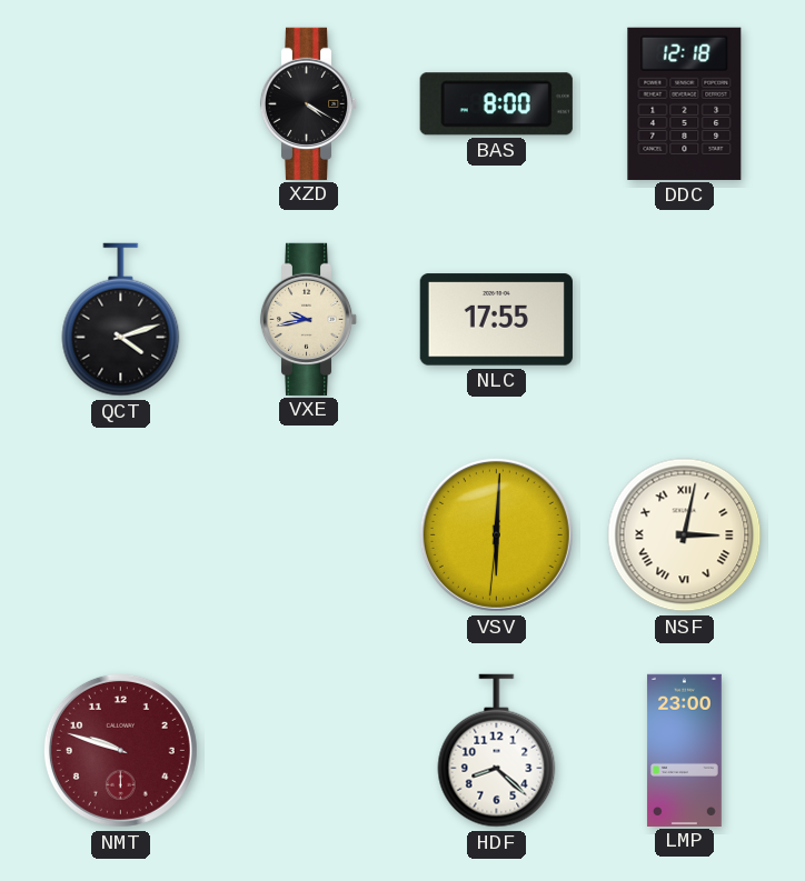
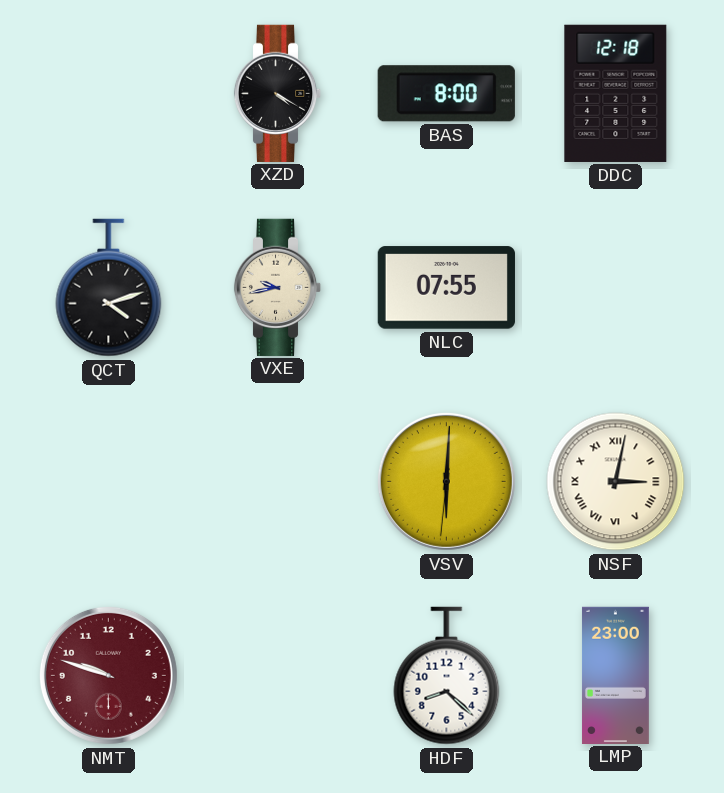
NLC: 17:55 -> 07:55
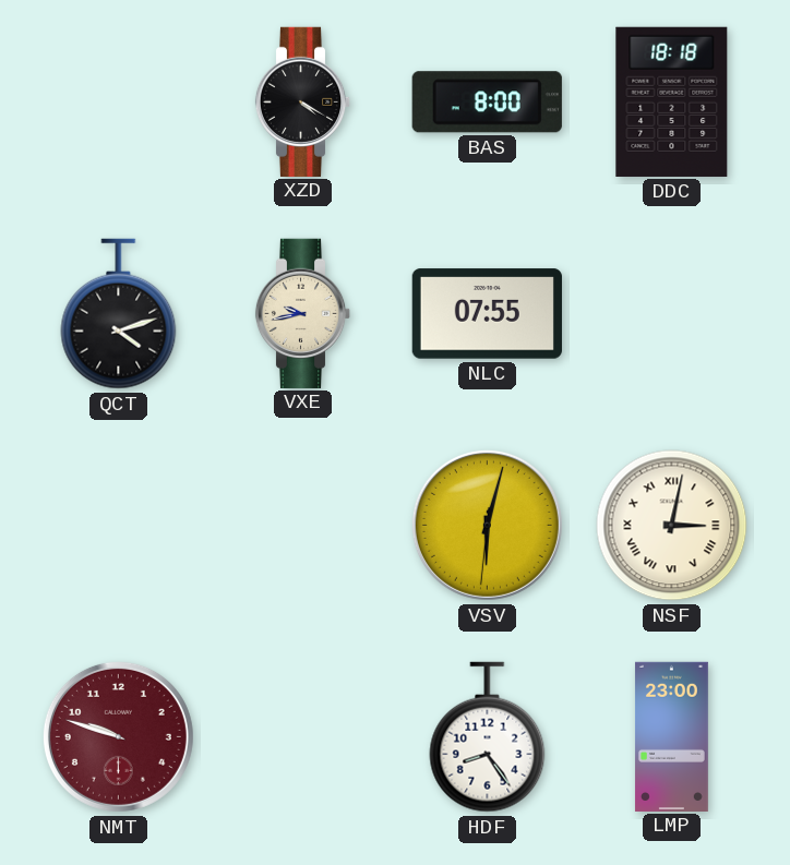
DDC: 12:18 -> 18:18
VSV: 6:00 -> 6:02
HDF: 8:22 -> 8:24
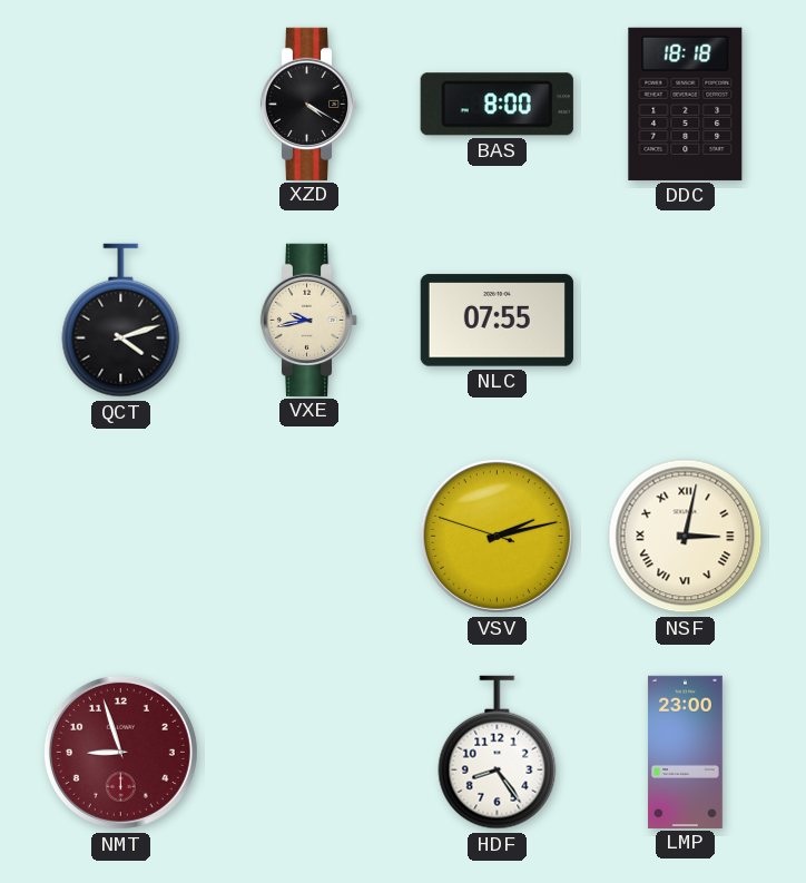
VSV: 6:02 -> 2:12
NMT: 9:48 -> 8:57
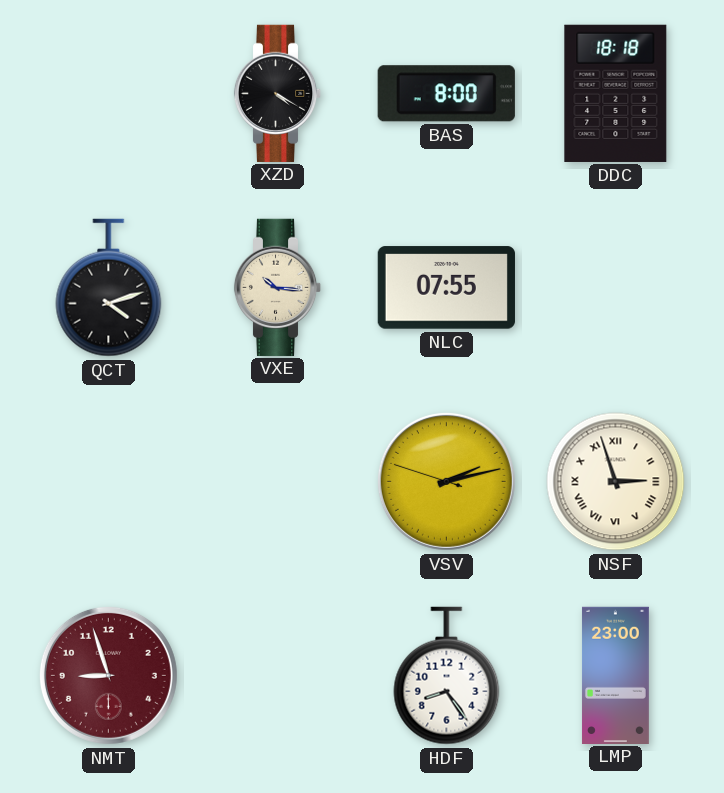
VXE: 9:43 -> 10:16
NSF: 3:02 -> 2:57
